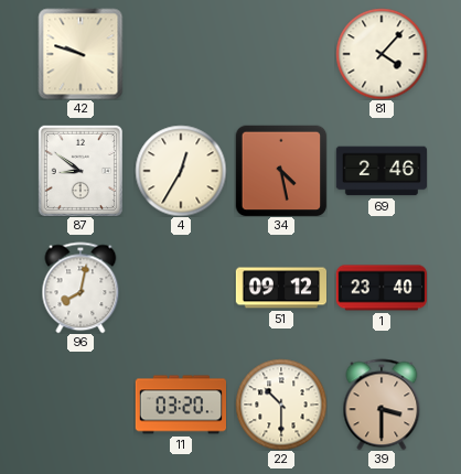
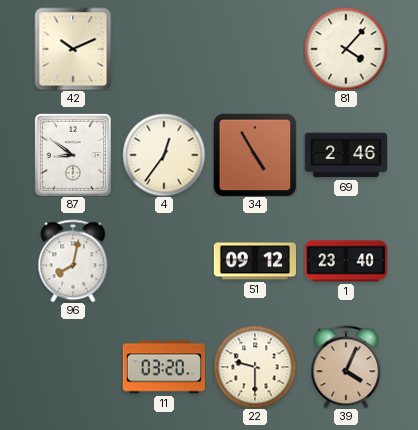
42: 9:48 -> 10:11
4: 12:35 -> 12:36
34: 4:28 -> 4:55
22: 10:30 -> 9:30
39: 3:30 -> 4:04
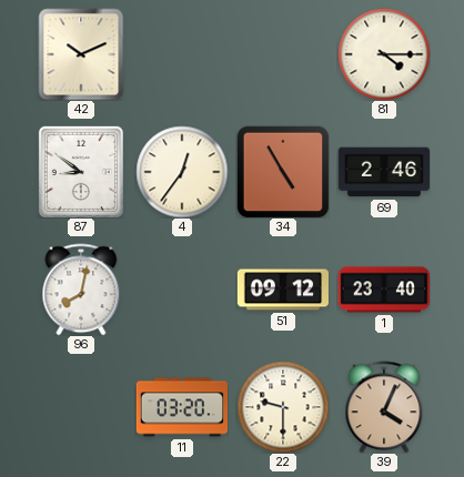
81: 4:07 -> 4:15
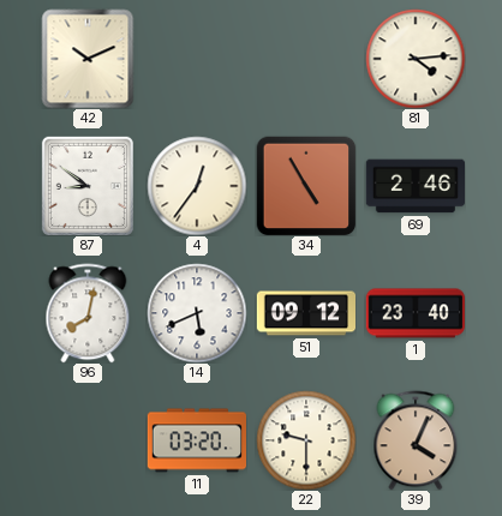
81: 4:15 -> 4:14
14: none -> 5:41
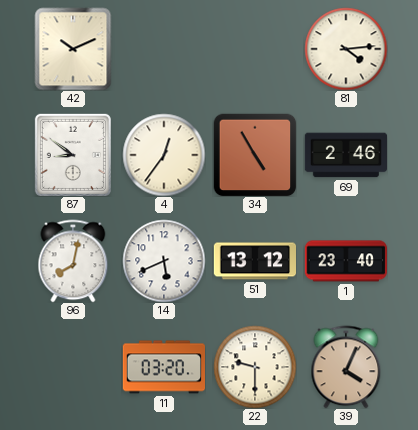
51: 09:12 -> 13:12
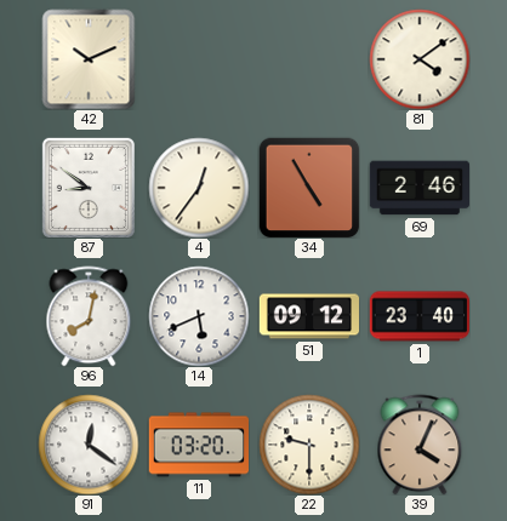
81: 4:14 -> 4:09
51: 13:12 -> 09:12
91: none -> 12:21
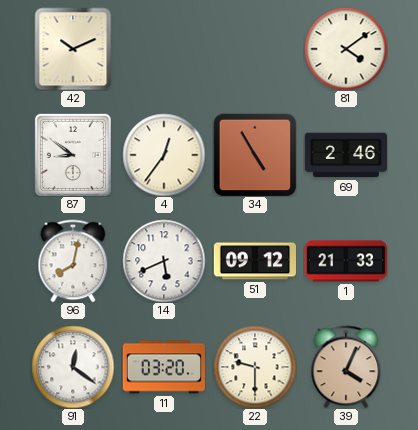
1: 23:40 -> 21:33
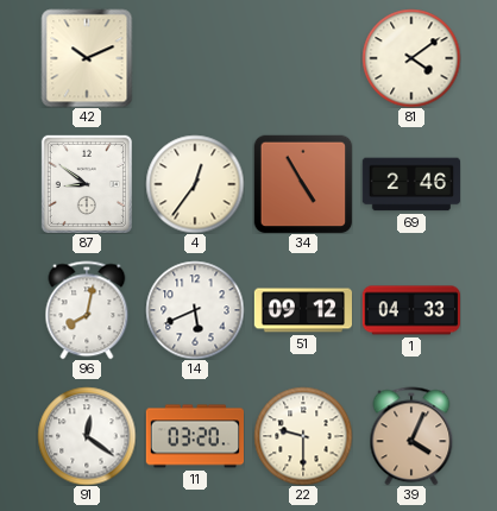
1: 21:33 -> 04:33
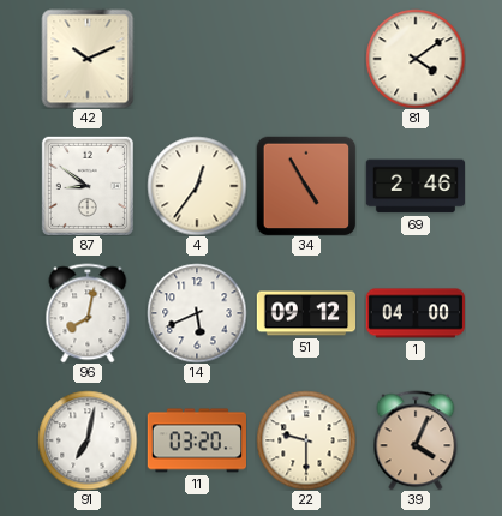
1: 04:33 -> 04:00
91: 12:21 -> 7:02
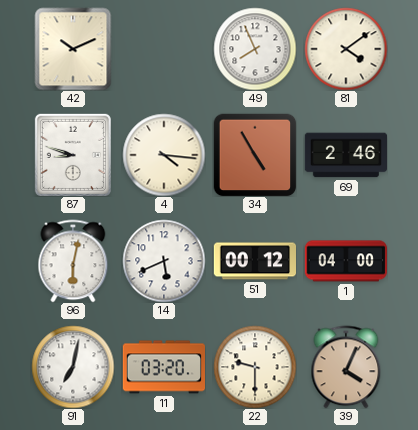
49: none -> 7:56
87: 8:51 -> 8:48
4: 12:36 -> 4:16
96: 8:02 -> 6:02
51: 09:12 -> 00:12
